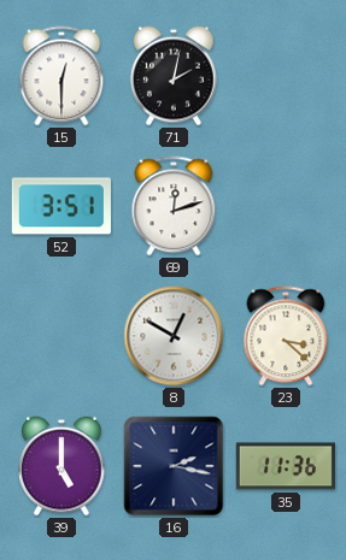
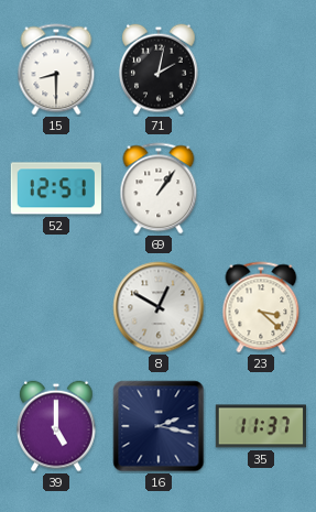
15: 12:30 -> 8:30
52: 3:51 -> 12:51
69: 12:12 -> 1:06
35: 11:36 -> 11:37
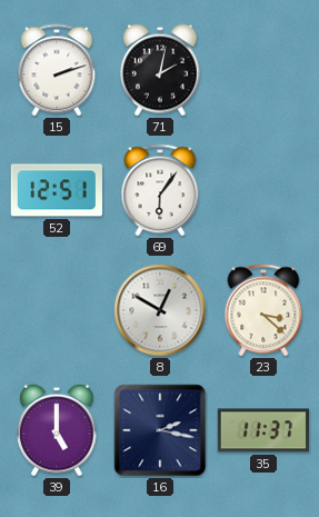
15: 8:30 -> 2:12
69: 1:06 -> 6:06
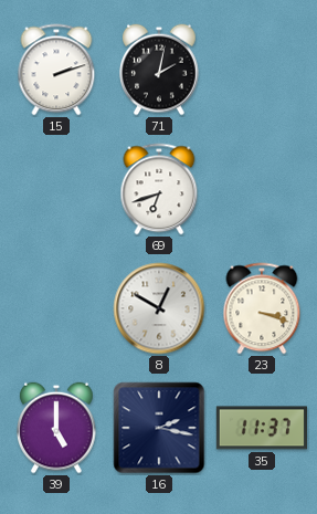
52: 12:51 -> none
69: 6:06 -> 6:42
23: 3:22 -> 3:18
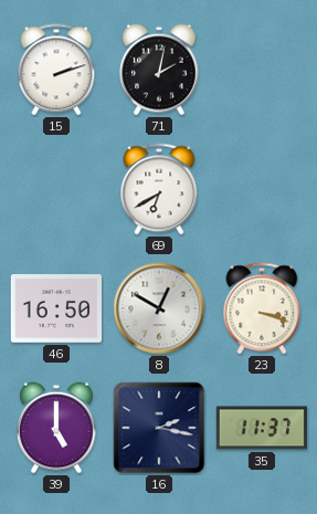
69: 6:42 -> 6:40
46: none -> 16:50
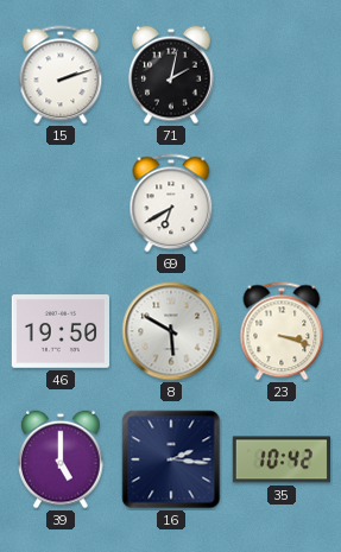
46: 16:50 -> 19:50
8: 12:50 -> 5:50
16: 2:17 -> 2:16
35: 11:37 -> 10:42
